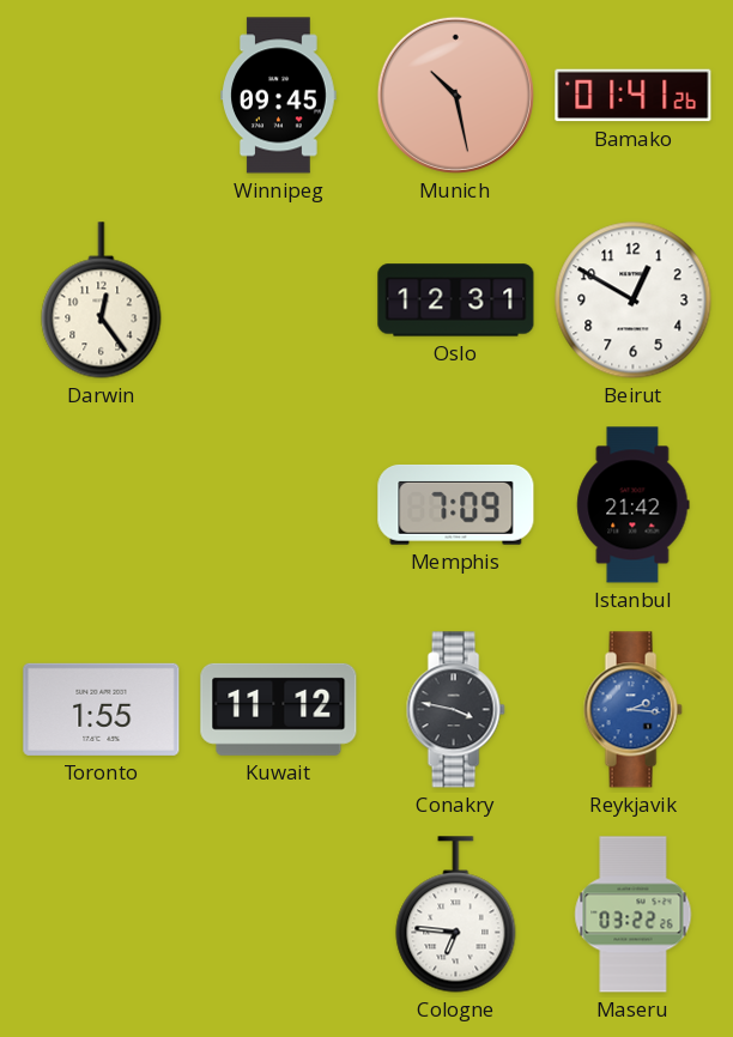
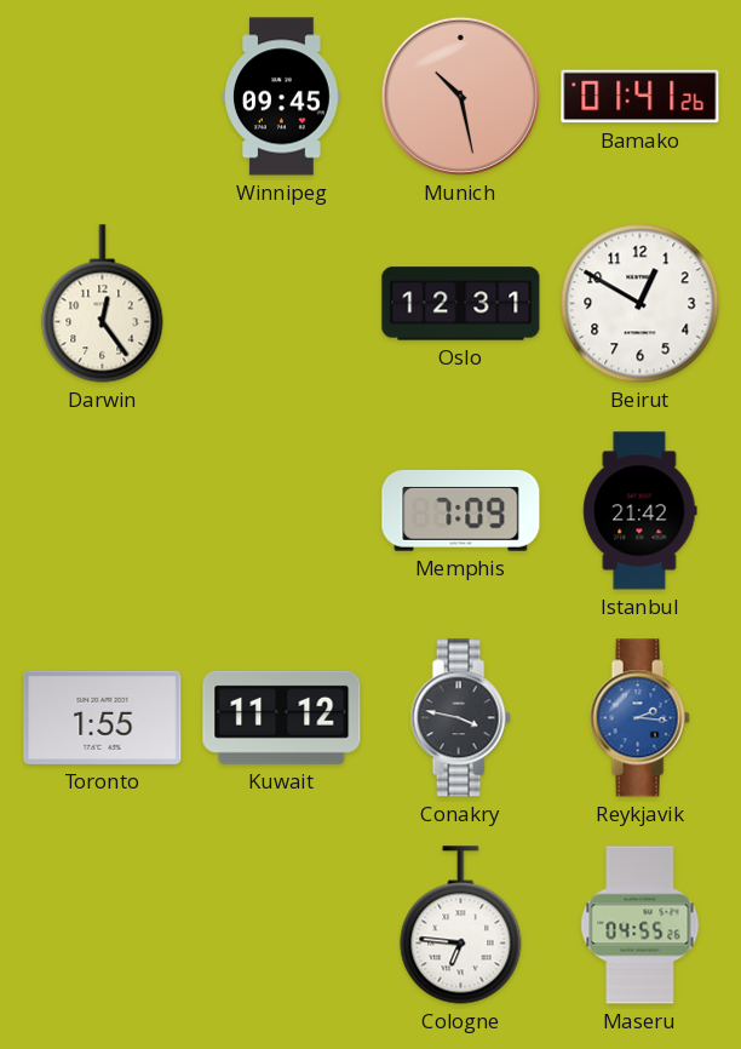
Maseru: 03:22 -> 04:55
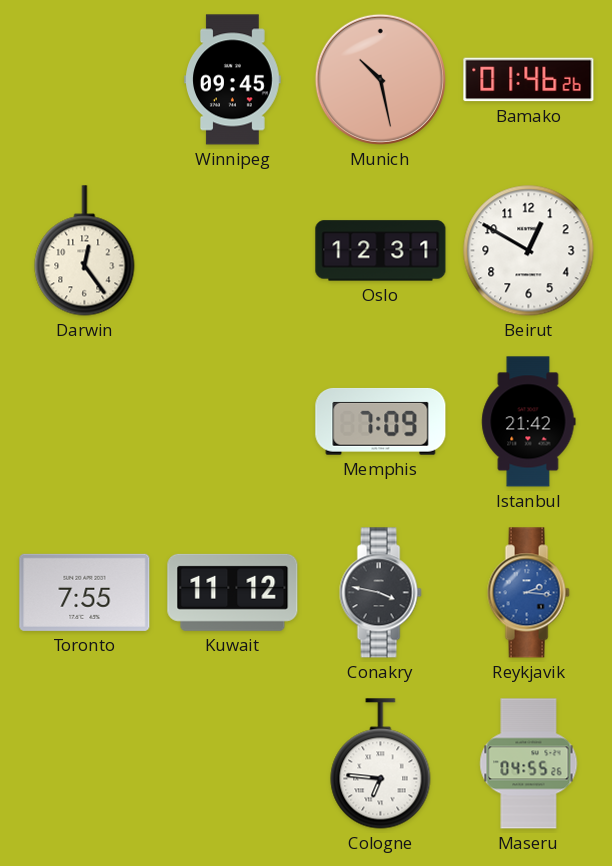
Bamako: 01:41 -> 01:46
Toronto: 1:55 -> 7:55
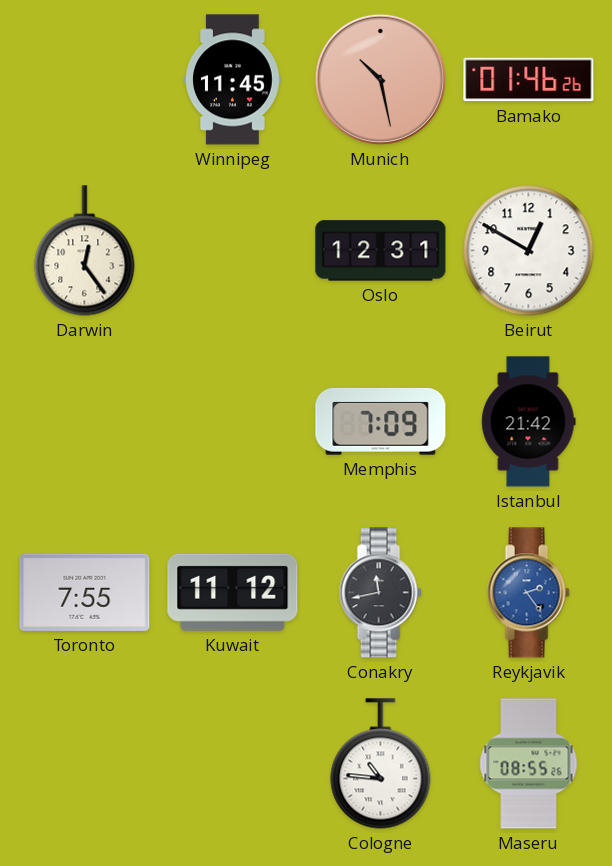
Winnipeg: 09:45 -> 11:45
Conakry: 3:47 -> 11:43
Reykjavik: 2:16 -> 2:24
Cologne: 6:46 -> 10:46
Maseru: 04:55 -> 08:55
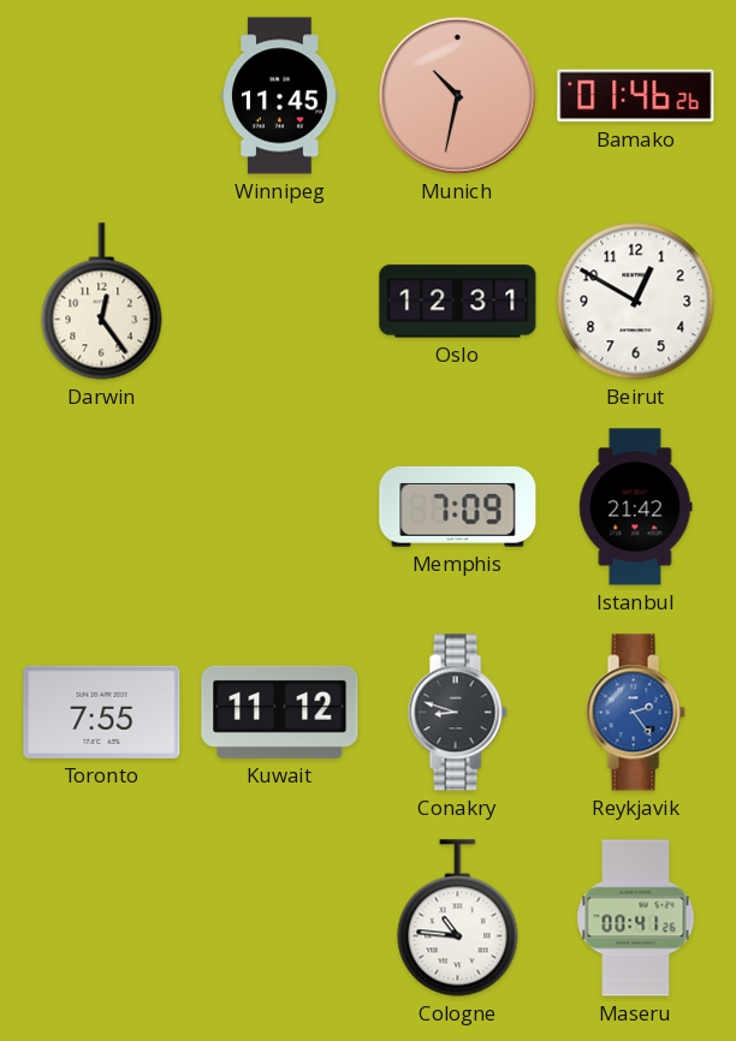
Munich: 10:28 -> 10:32
Conakry: 11:43 -> 8:48
Maseru: 08:55 -> 00:41
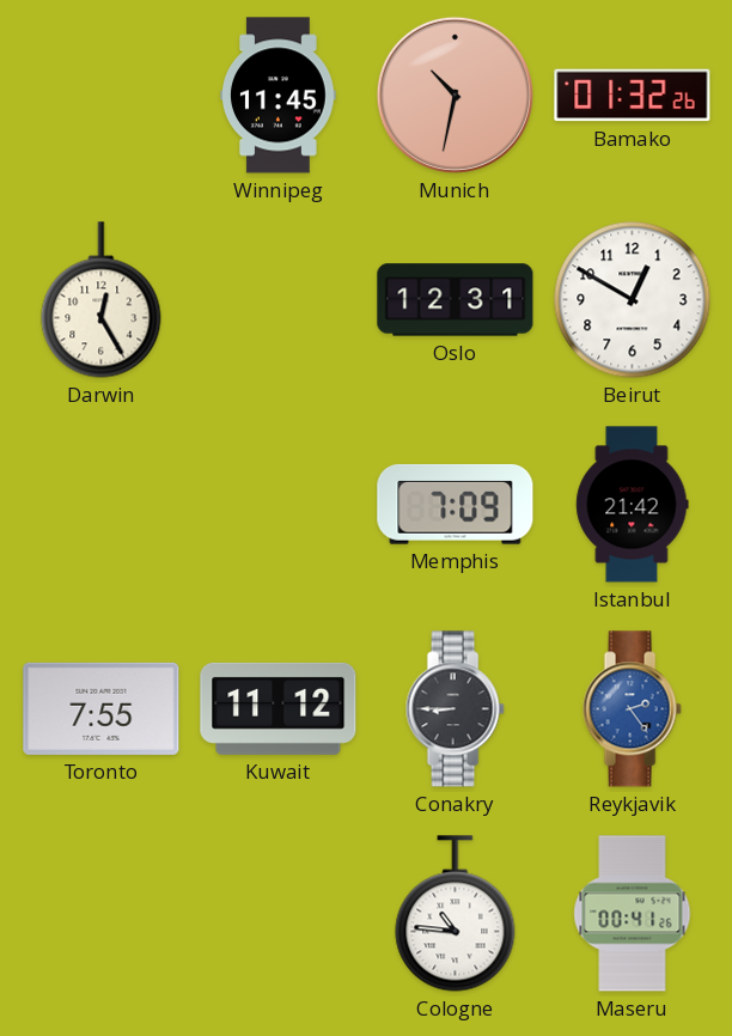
Bamako: 01:46 -> 01:32
Darwin: 12:24 -> 12:25
Conakry: 8:48 -> 8:45
